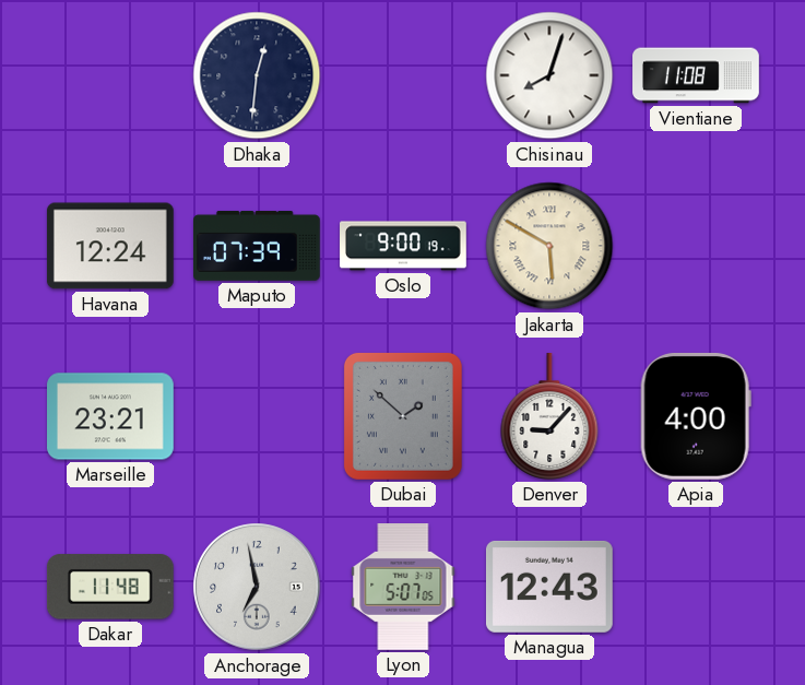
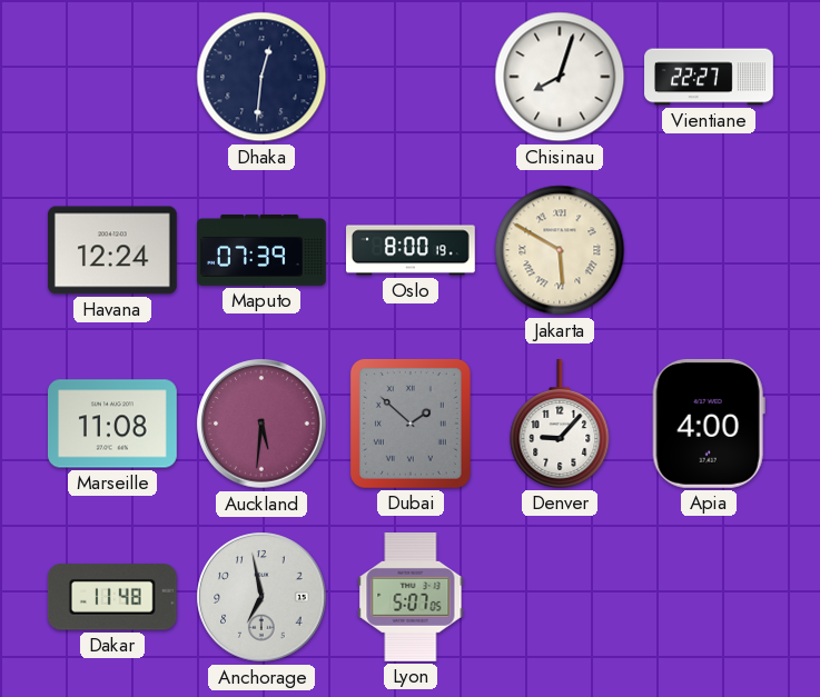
Vientiane: 11:08 -> 22:27
Oslo: 9:00 -> 8:00
Marseille: 23:21 -> 11:08
Auckland: none -> 5:31
Managua: 12:43 -> none
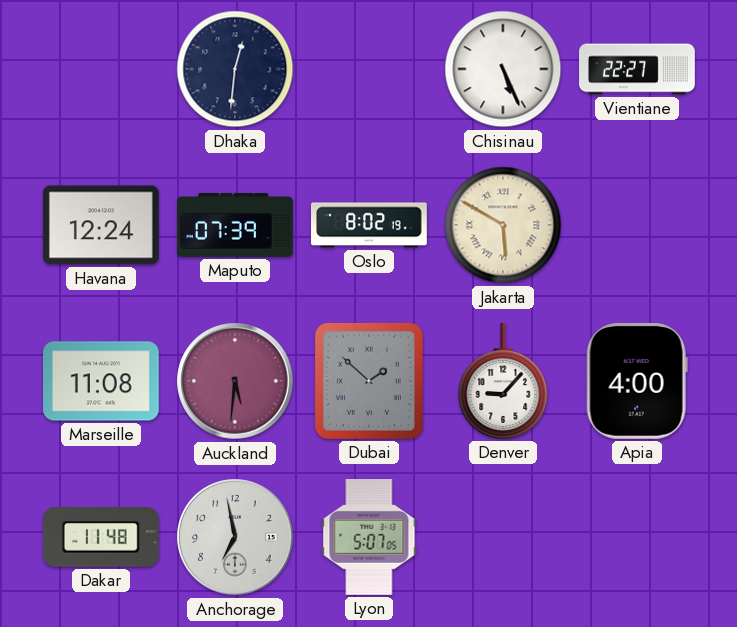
Chisinau: 8:03 -> 5:26
Oslo: 8:00 -> 8:02
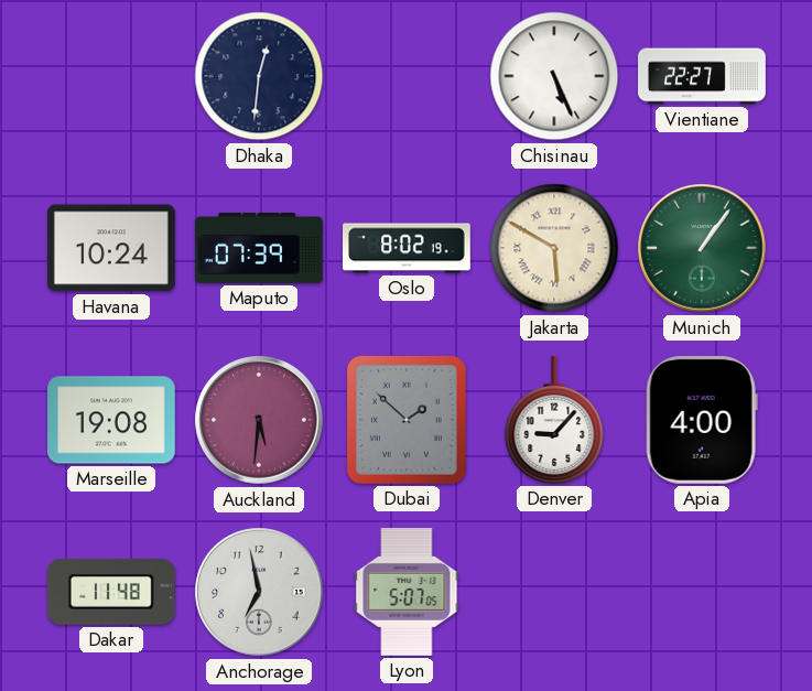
Havana: 12:24 -> 10:24
Munich: none -> 1:06
Marseille: 11:08 -> 19:08
